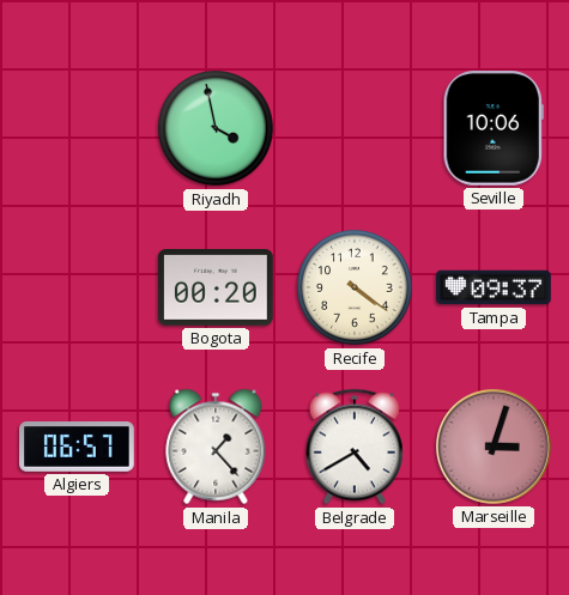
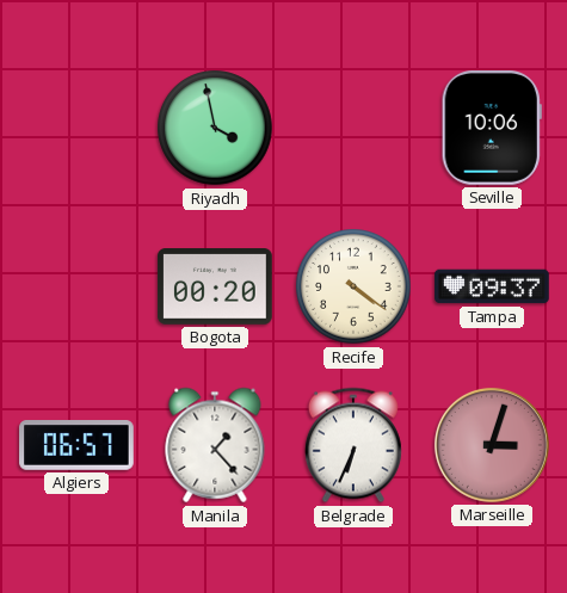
Belgrade: 4:40 -> 6:34
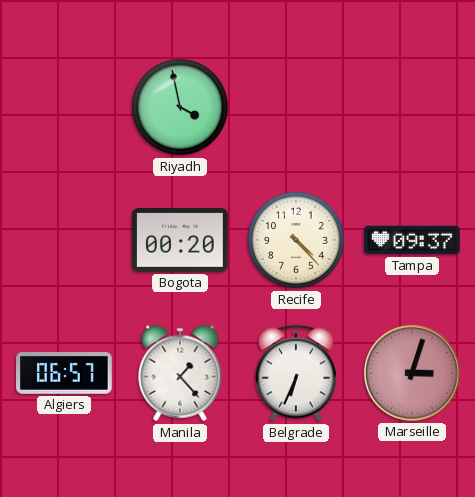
Seville: 10:06 -> none
Recife: 4:21 -> 4:23
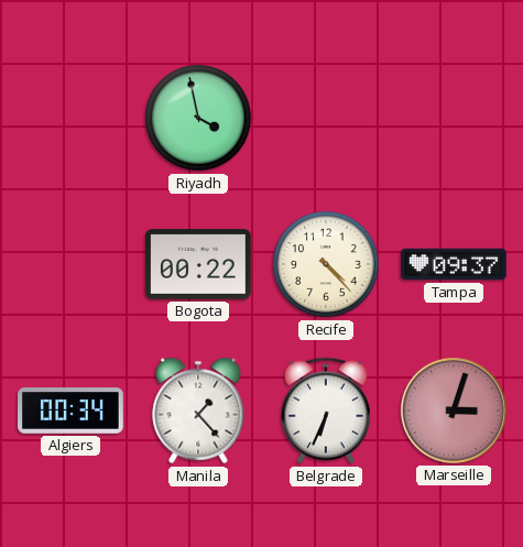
Bogota: 00:20 -> 00:22
Algiers: 06:57 -> 00:34
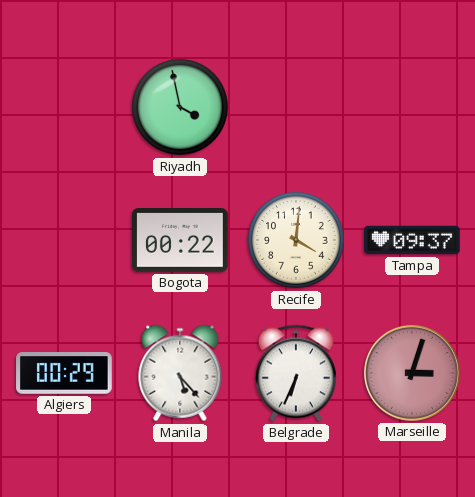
Recife: 4:23 -> 4:01
Algiers: 00:34 -> 00:29
Manila: 1:23 -> 5:23
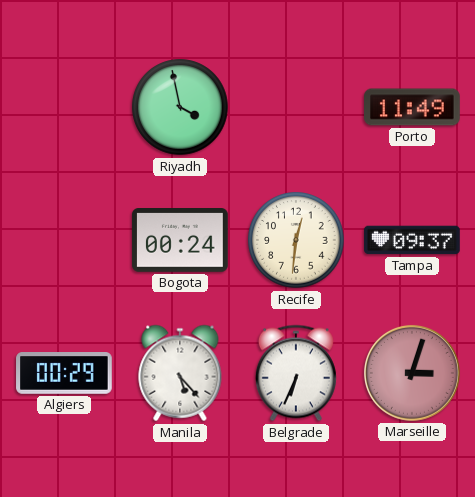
Porto: none -> 11:49
Bogota: 00:22 -> 00:24
Recife: 4:01 -> 12:31
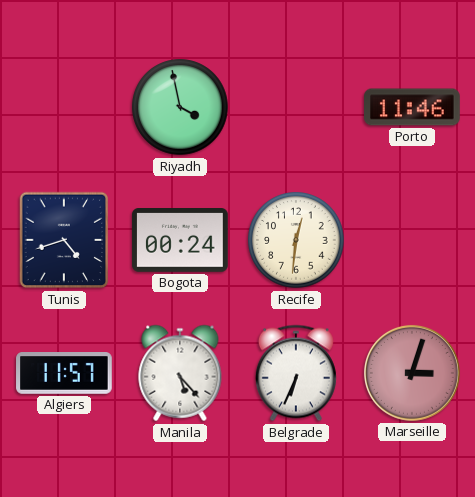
Porto: 11:49 -> 11:46
Tunis: none -> 4:42
Tampa: 09:37 -> none
Algiers: 00:29 -> 11:57
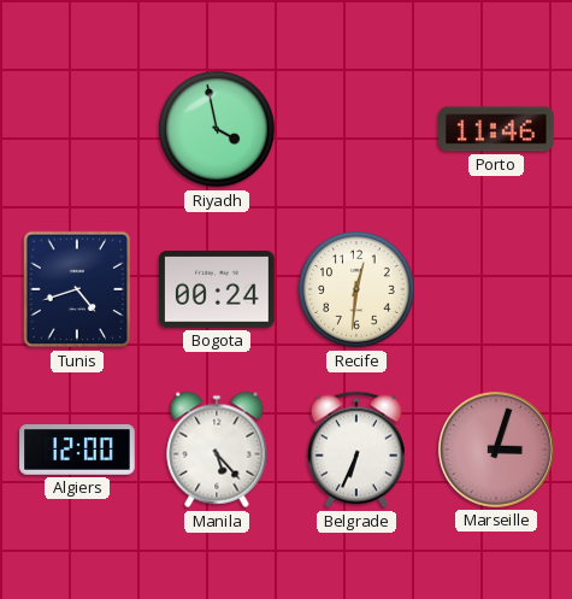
Algiers: 11:57 -> 12:00
